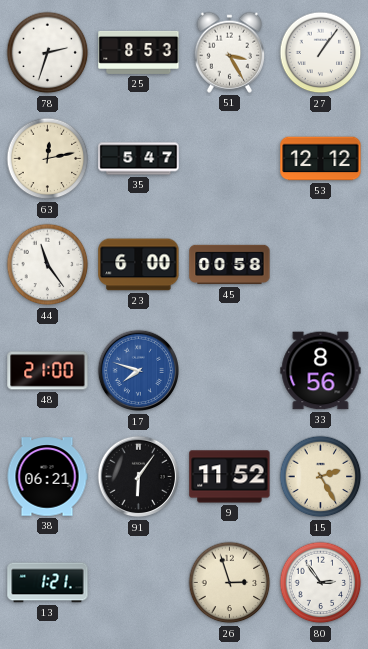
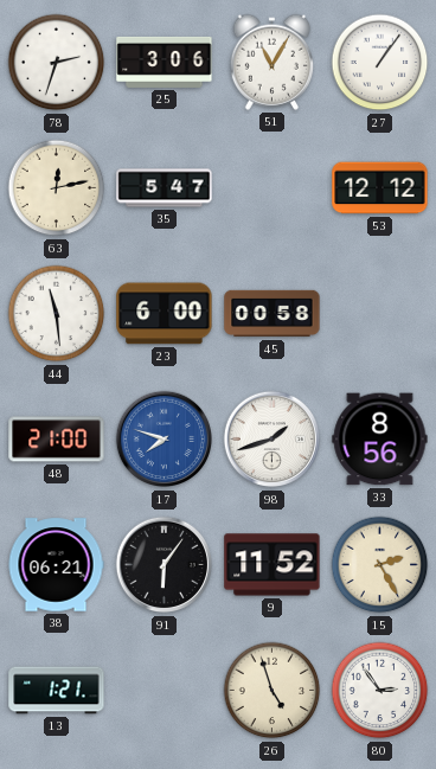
25: 8:53 -> 3:06
51: 3:25 -> 11:05
44: 11:24 -> 11:29
98: none -> 1:42
26: 2:57 -> 4:57
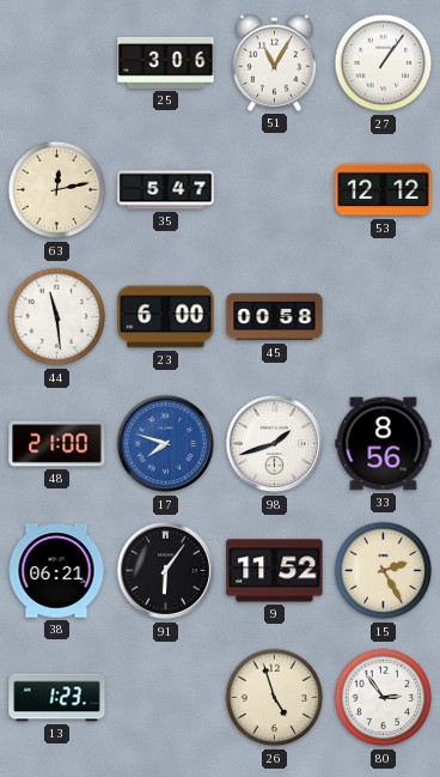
78: 2:33 -> none
13: 1:21 -> 1:23
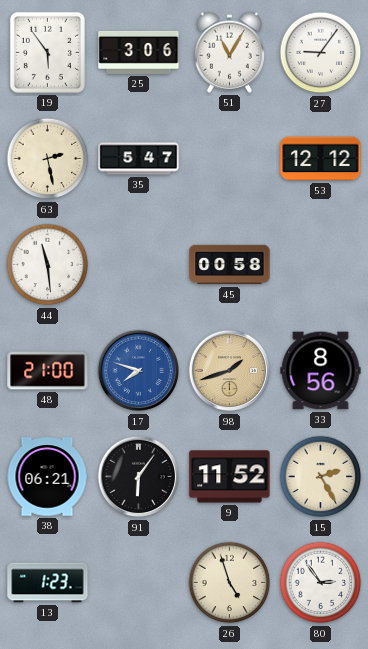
19: none -> 5:54
27: 1:06 -> 9:06
63: 12:13 -> 2:28
23: 6:00 -> none
98 dial: white -> champagne
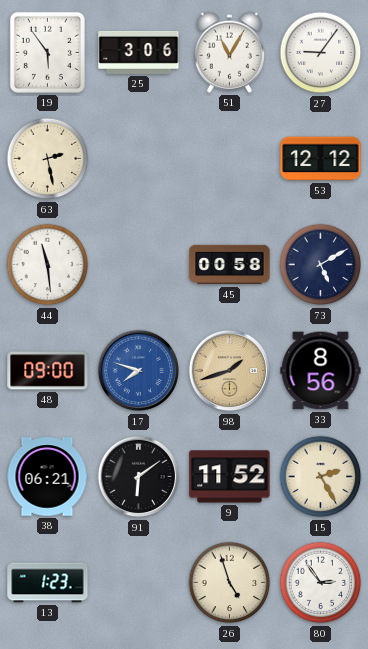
35: 5:47 -> none
73: none -> 5:10
48: 21:00 -> 09:00
91: 6:06 -> 6:09
